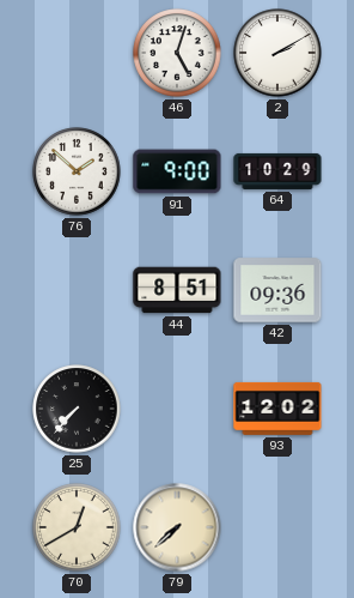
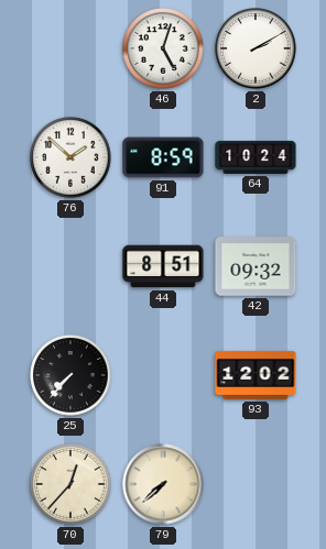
91: 9:00 -> 8:59
64: 10:29 -> 10:24
42: 09:36 -> 09:32
70: 12:40 -> 12:37
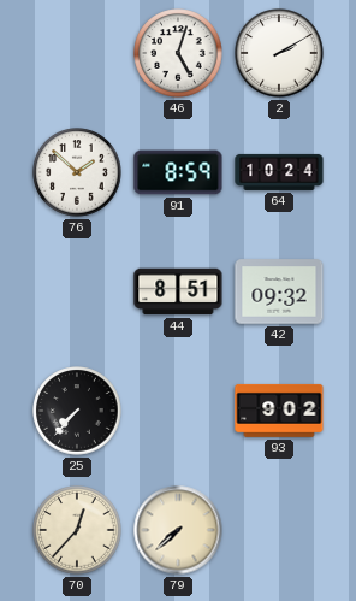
93: 12:02 -> 9:02
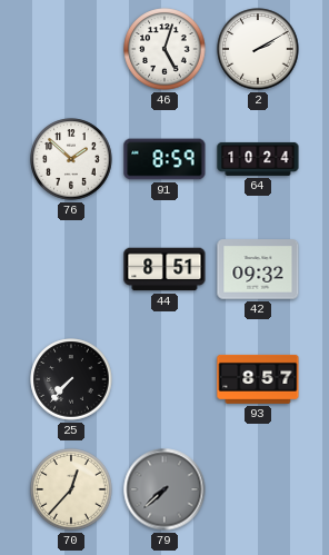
93: 9:02 -> 8:57
79 dial: cream -> grey
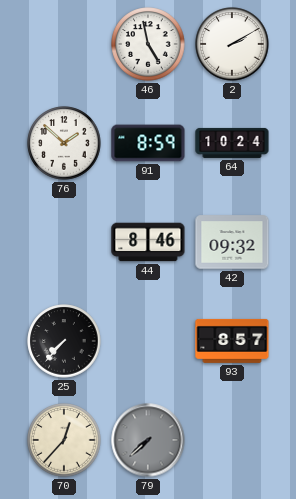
46: 5:03 -> 4:58
44: 8:51 -> 8:46
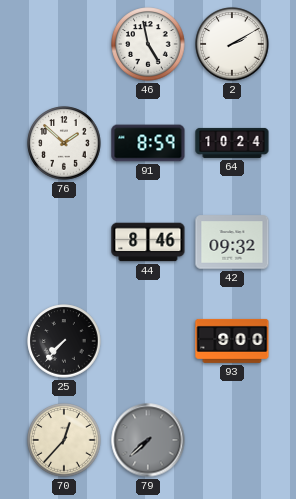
93: 8:57 -> 9:00
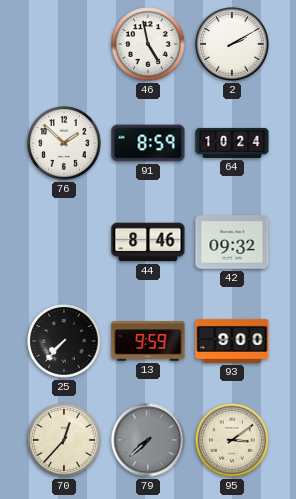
13: none -> 9:59
95: none -> 3:09
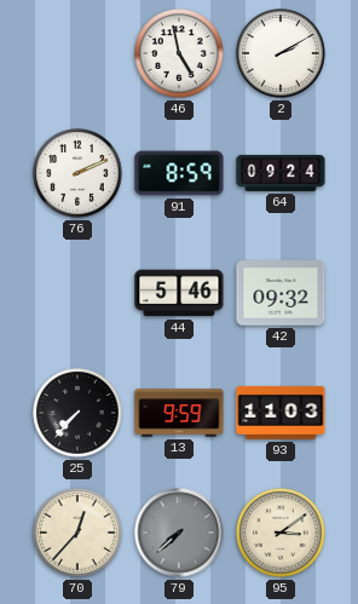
76: 1:52 -> 2:11
64: 10:24 -> 09:24
44: 8:46 -> 5:46
93: 9:00 -> 11:03
